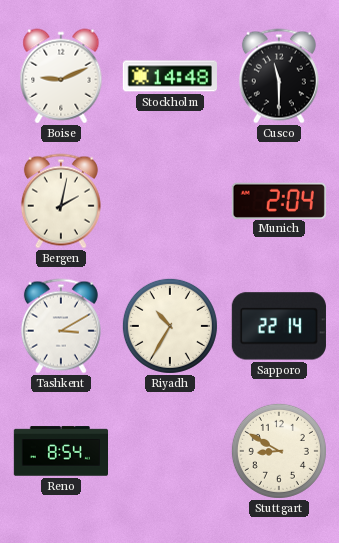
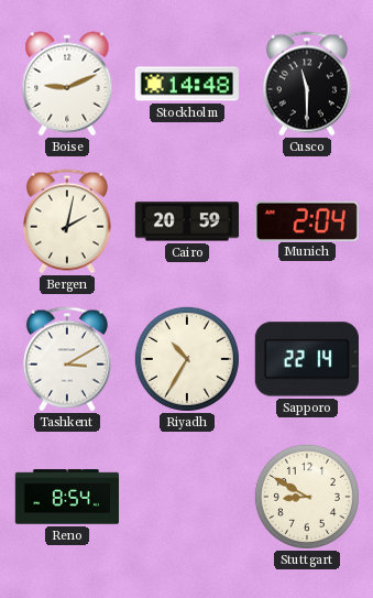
Cairo: none -> 20:59
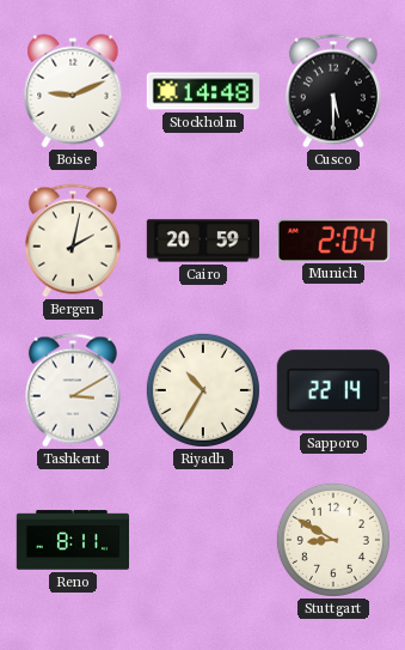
Cusco: 11:30 -> 5:30
Reno: 8:54 -> 8:11
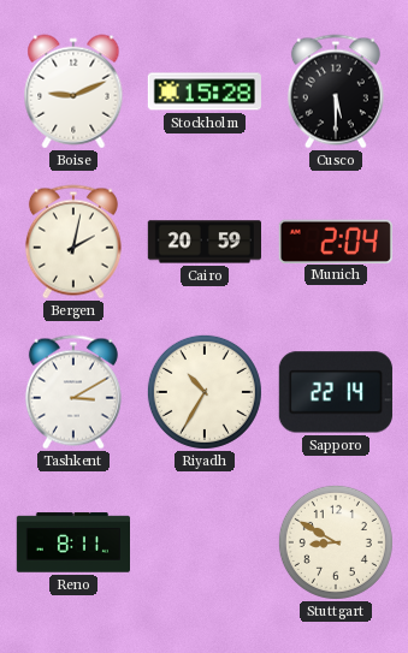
Stockholm: 14:48 -> 15:28
